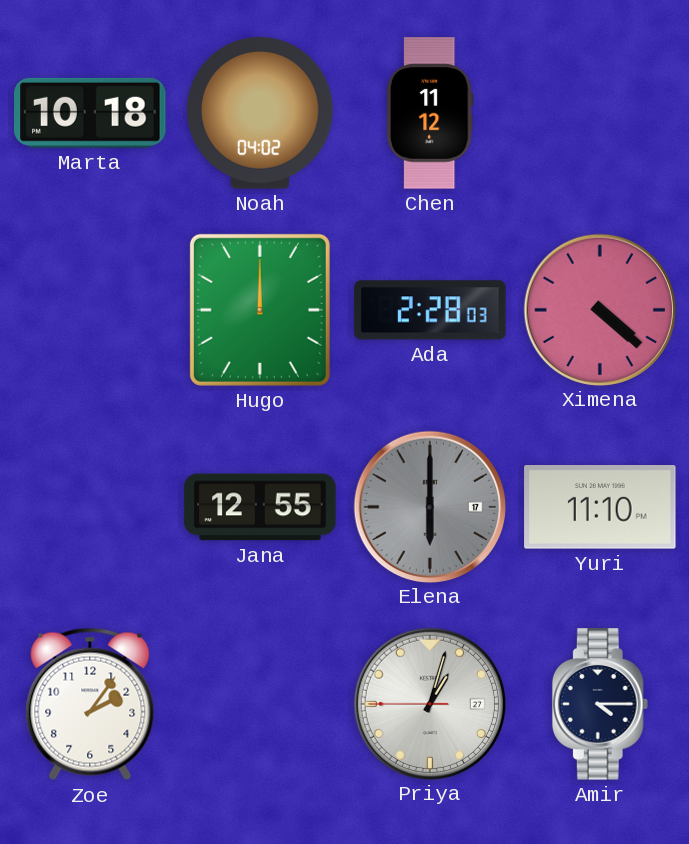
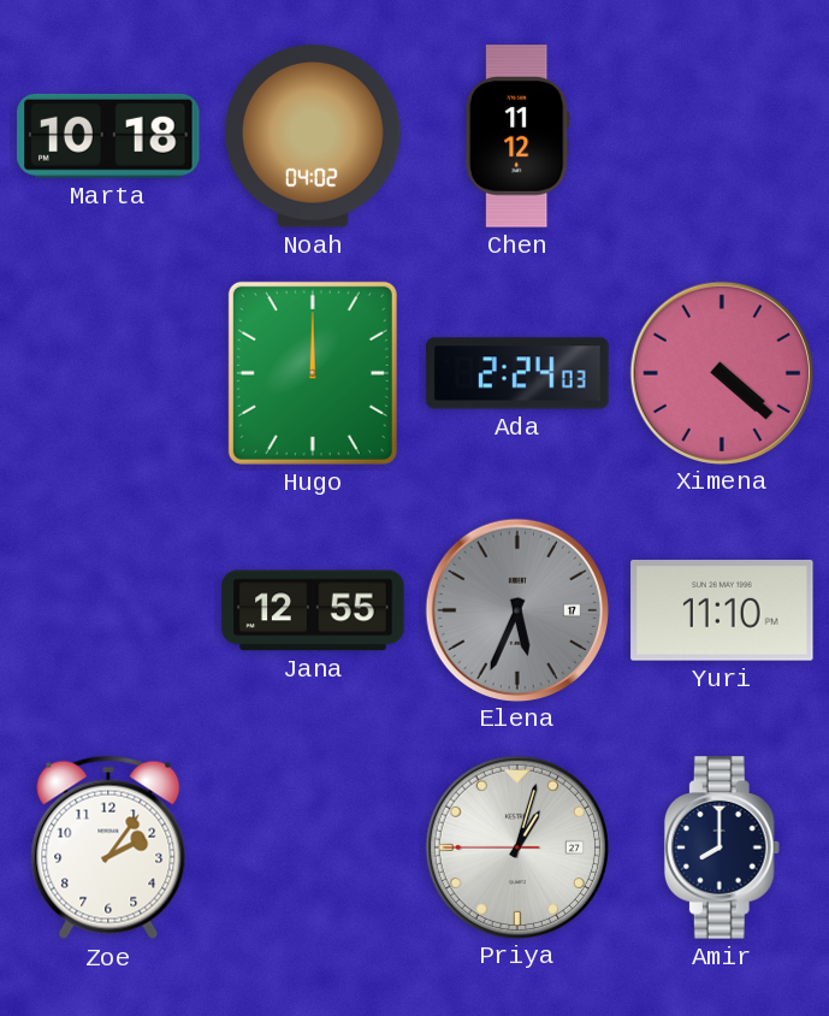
Ada: 2:28 -> 2:24
Elena: 6:00 -> 5:34
Amir: 4:15 -> 8:00
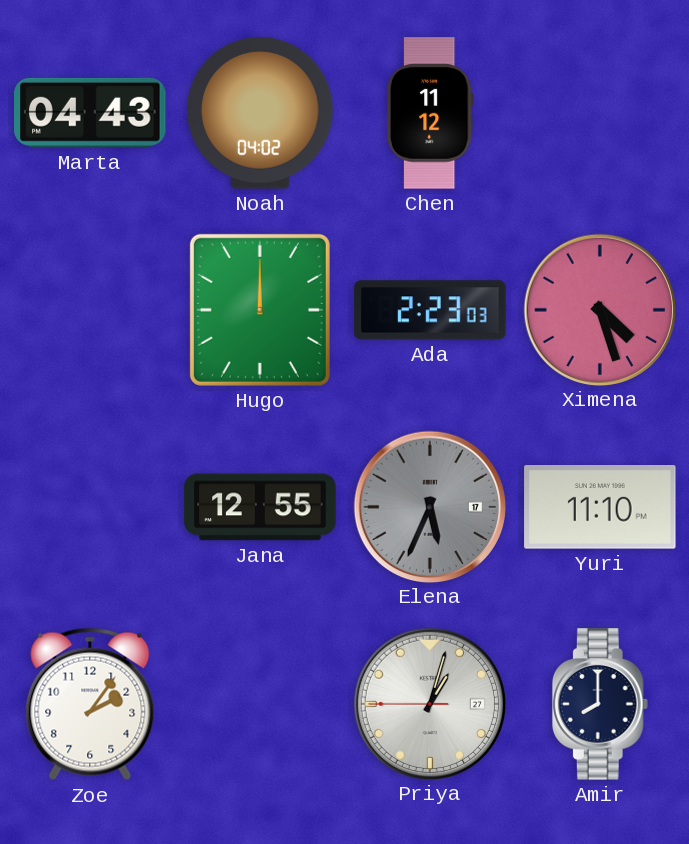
Marta: 10:18 -> 04:43
Ada: 2:24 -> 2:23
Ximena: 4:22 -> 4:27
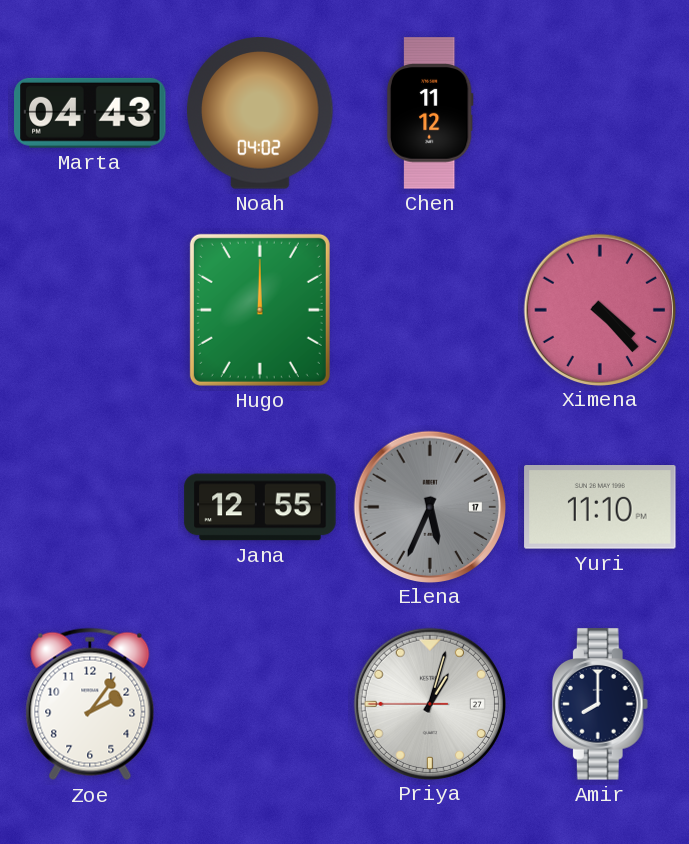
Ada: 2:23 -> none
Ximena: 4:27 -> 4:23
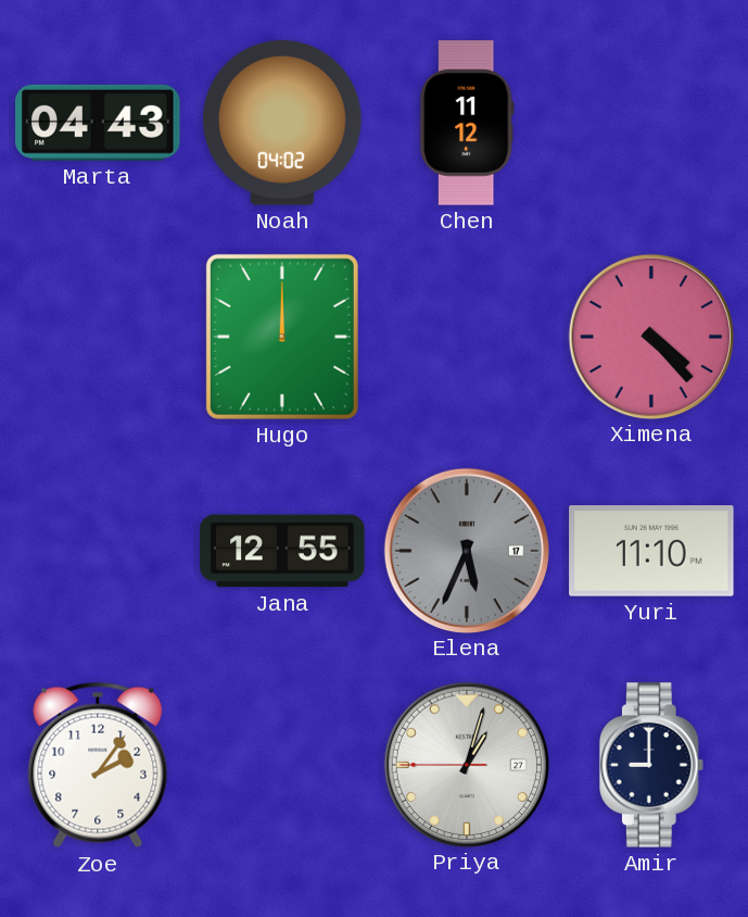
Amir: 8:00 -> 9:00
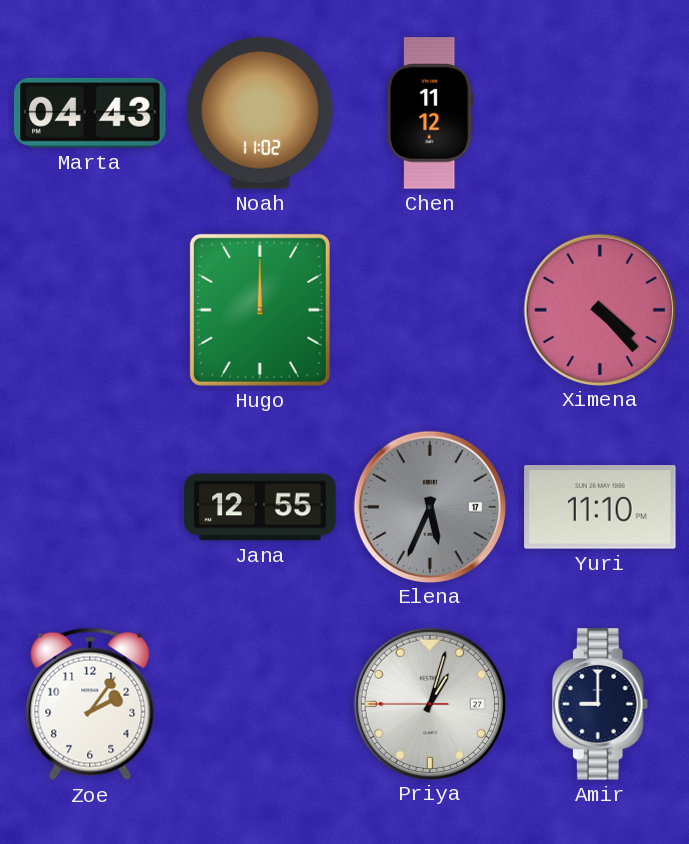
Noah: 04:02 -> 11:02
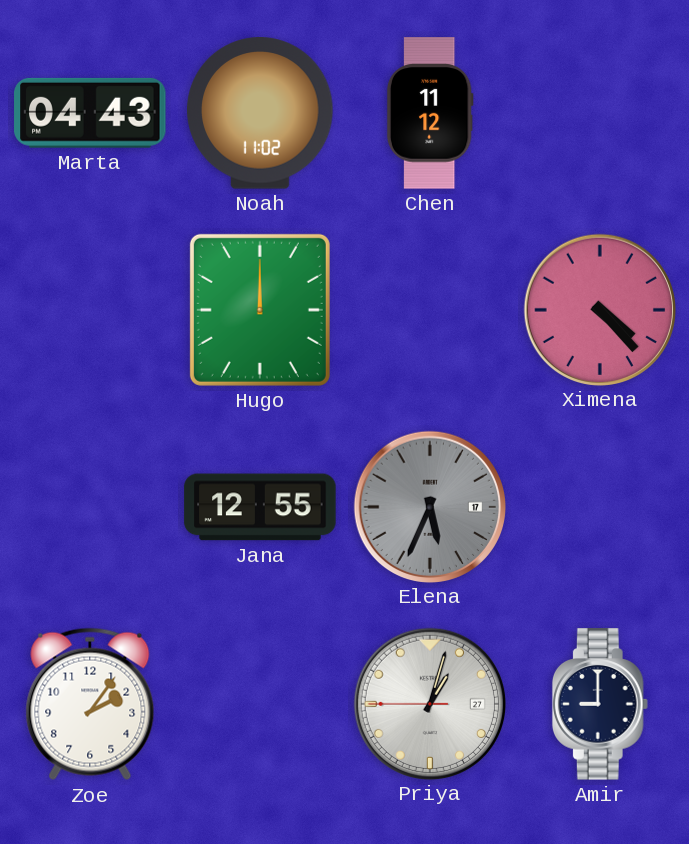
Yuri: 11:10 -> none
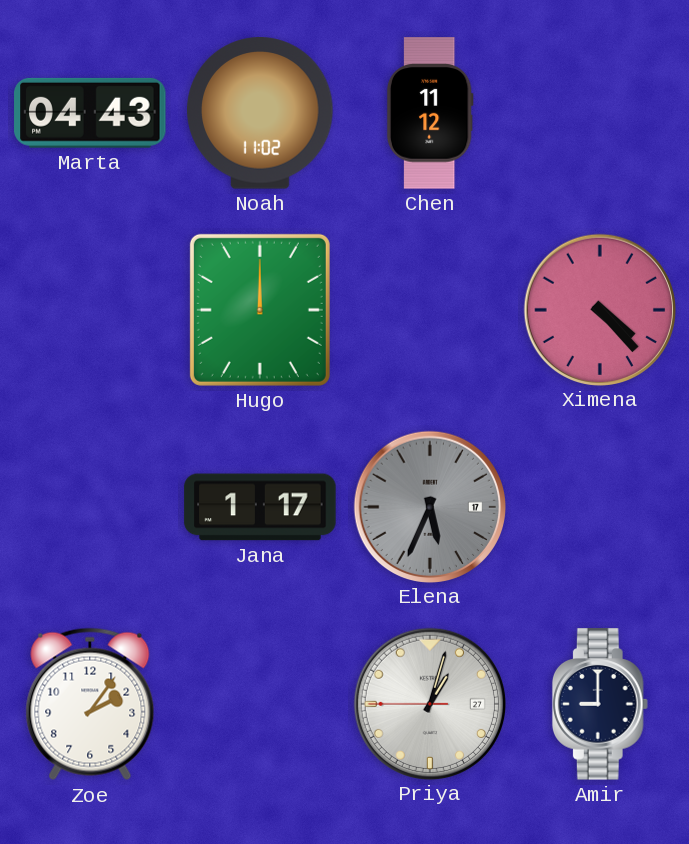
Jana: 12:55 -> 1:17
